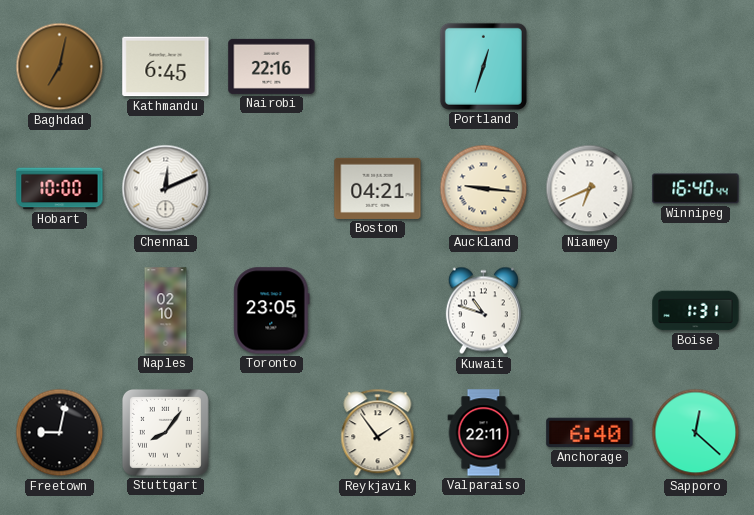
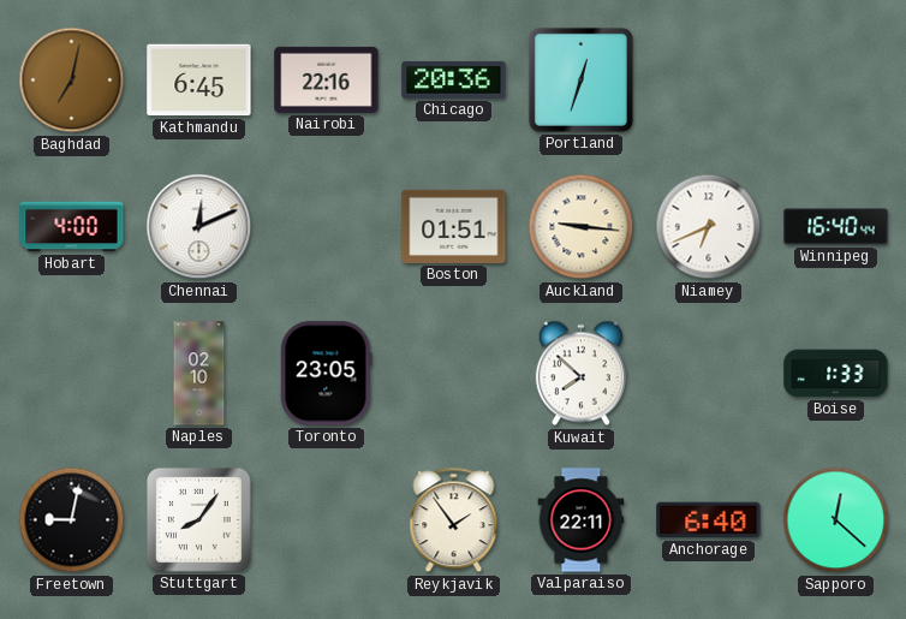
Chicago: none -> 20:36
Hobart: 10:00 -> 4:00
Boston: 04:21 -> 01:51
Kuwait: 10:48 -> 7:52
Boise: 1:31 -> 1:33
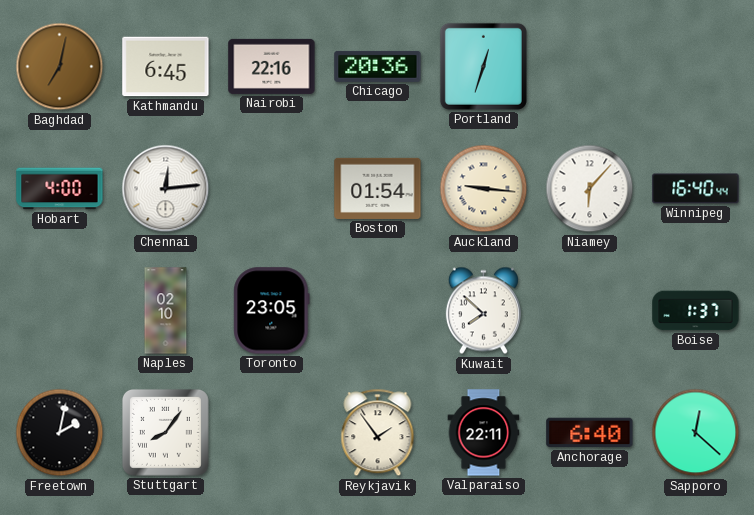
Chennai: 12:11 -> 12:14
Boston: 01:51 -> 01:54
Niamey: 6:41 -> 6:07
Boise: 1:33 -> 1:37
Freetown: 9:02 -> 2:02
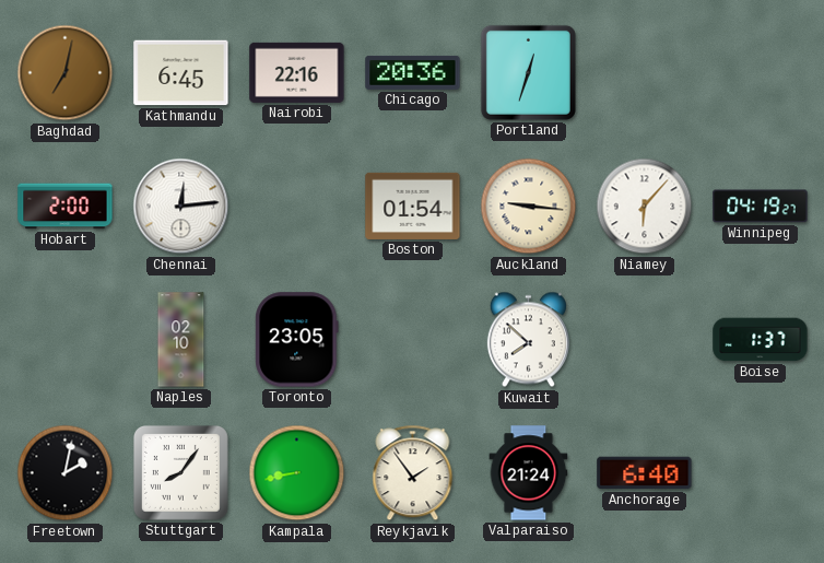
Hobart: 4:00 -> 2:00
Winnipeg: 16:40 -> 04:19
Kampala: none -> 8:43
Valparaiso: 22:11 -> 21:24
Sapporo: 12:22 -> none
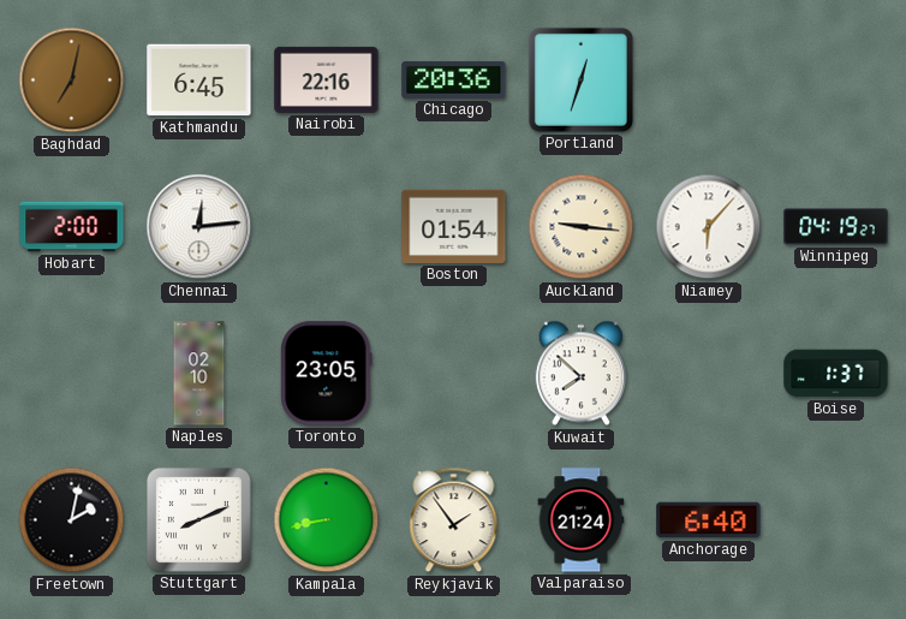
Stuttgart: 8:06 -> 8:11
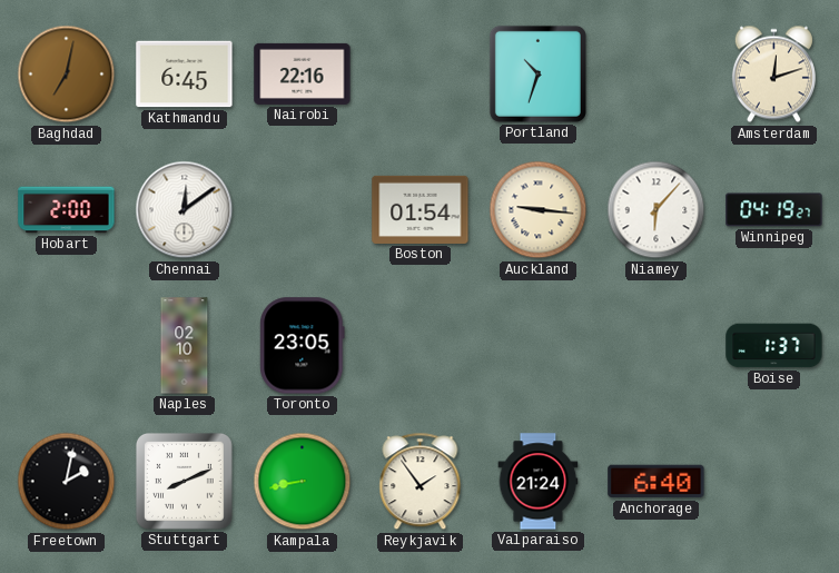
Chicago: 20:36 -> none
Portland: 12:33 -> 10:33
Amsterdam: none -> 12:12
Chennai: 12:14 -> 12:09
Kuwait: 7:52 -> none
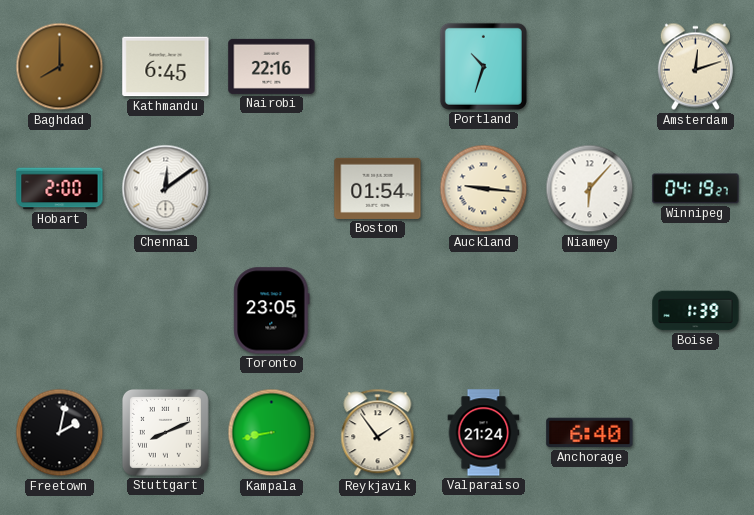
Baghdad: 7:02 -> 8:00
Naples: 02:10 -> none
Boise: 1:37 -> 1:39
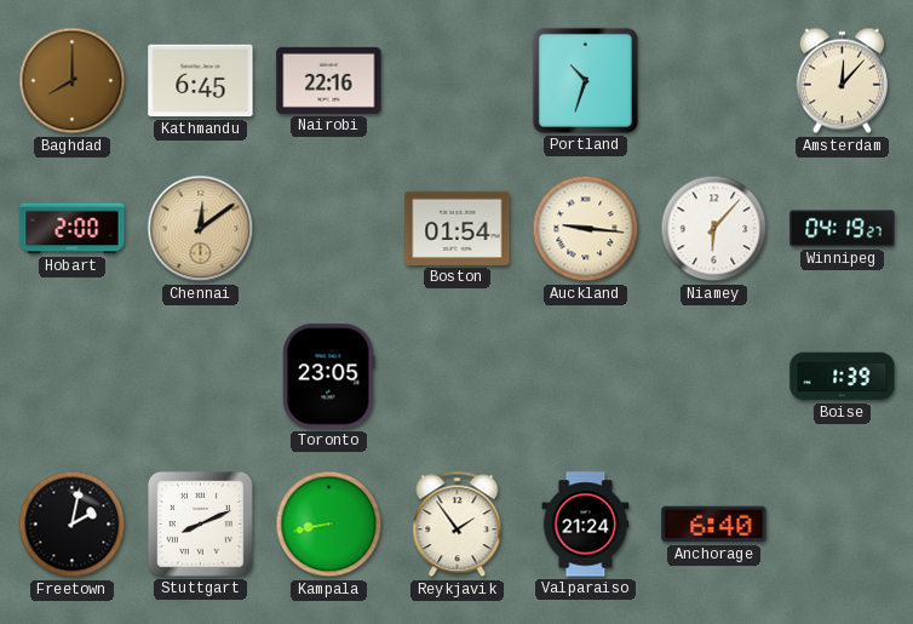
Amsterdam: 12:12 -> 12:07
Chennai dial: white -> champagne
